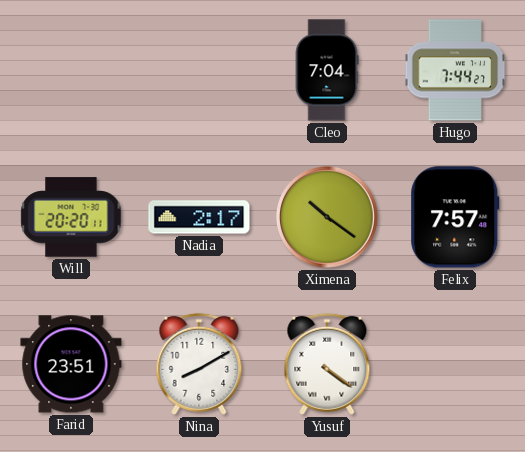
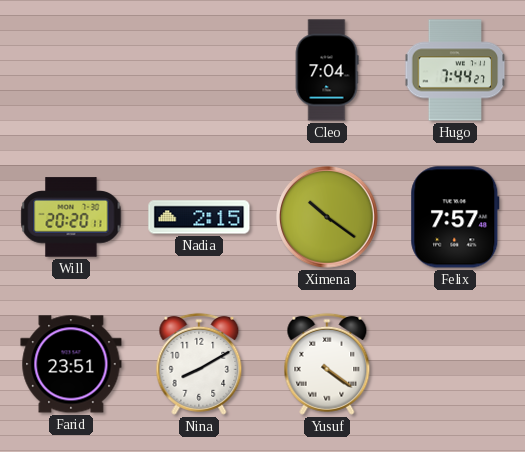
Nadia: 2:17 -> 2:15
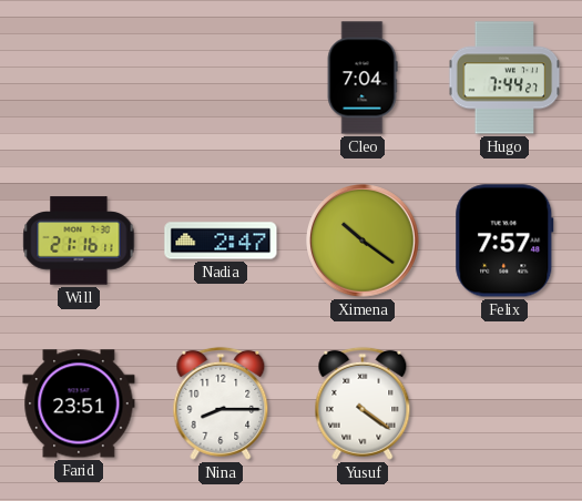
Will: 20:20 -> 21:16
Nadia: 2:15 -> 2:47
Nina: 8:10 -> 8:15
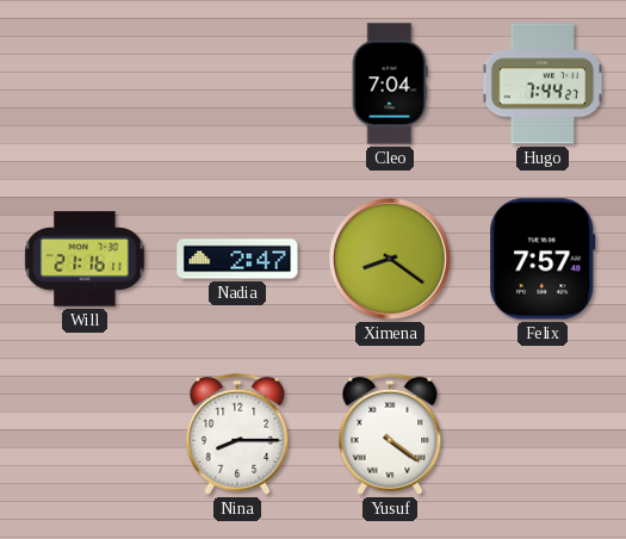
Ximena: 10:21 -> 8:21
Farid: 23:51 -> none
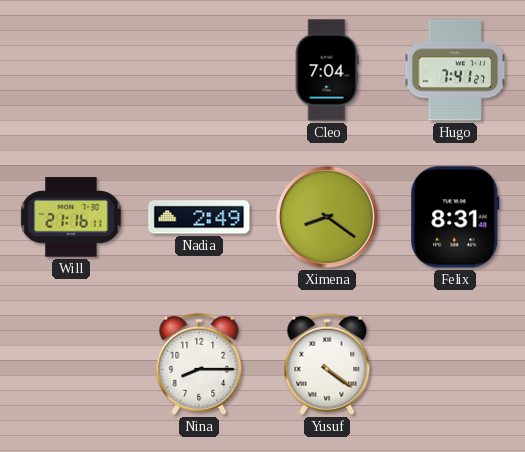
Hugo: 7:44 -> 7:41
Nadia: 2:47 -> 2:49
Felix: 7:57 -> 8:31
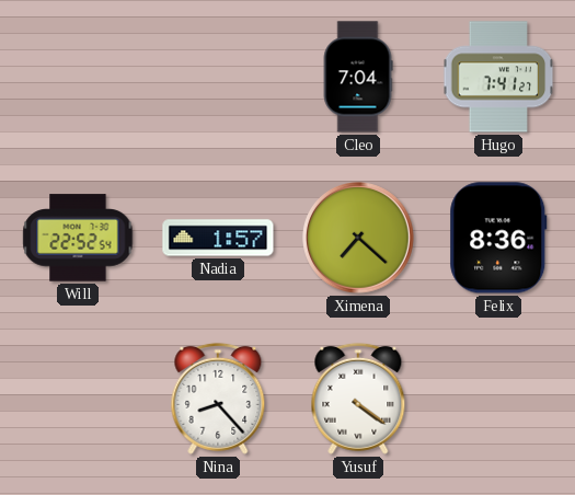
Will: 21:16 -> 22:52
Nadia: 2:49 -> 1:57
Ximena: 8:21 -> 7:22
Felix: 8:31 -> 8:36
Nina: 8:15 -> 8:23
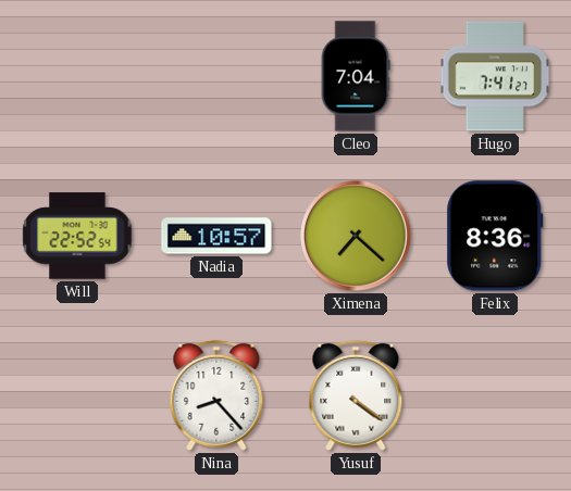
Nadia: 1:57 -> 10:57
